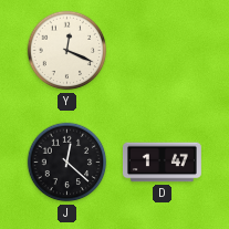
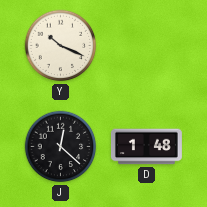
Y: 12:19 -> 10:19
D: 1:47 -> 1:48
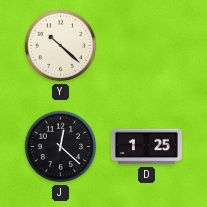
Y: 10:19 -> 10:22
D: 1:48 -> 1:25
